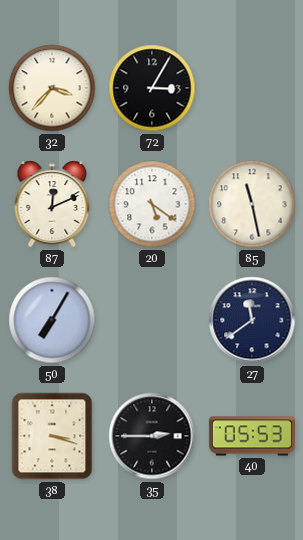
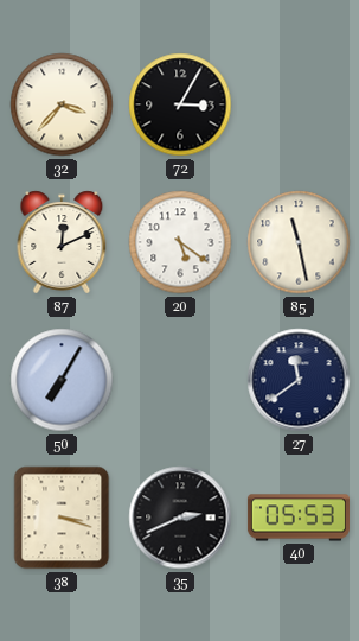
35: 2:45 -> 2:41
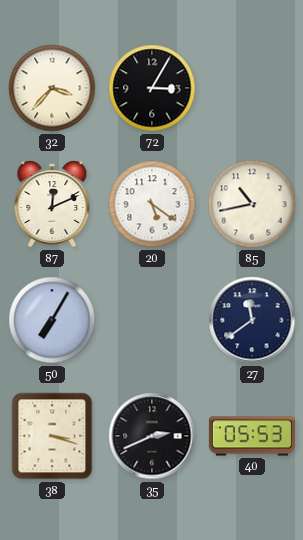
85: 11:28 -> 10:43
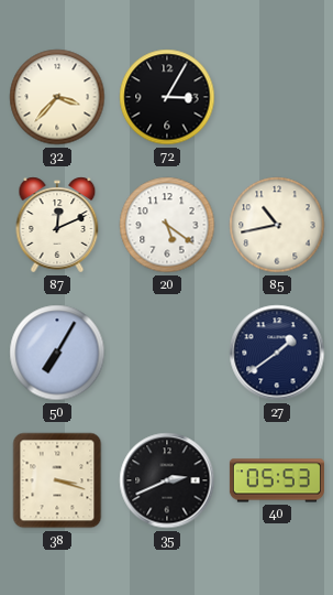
27: 11:39 -> 1:39
